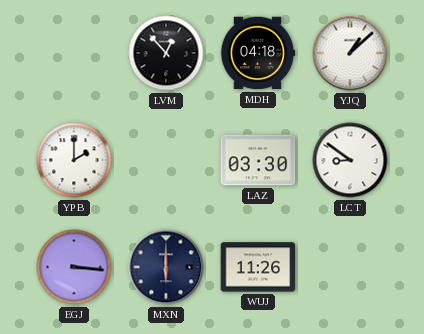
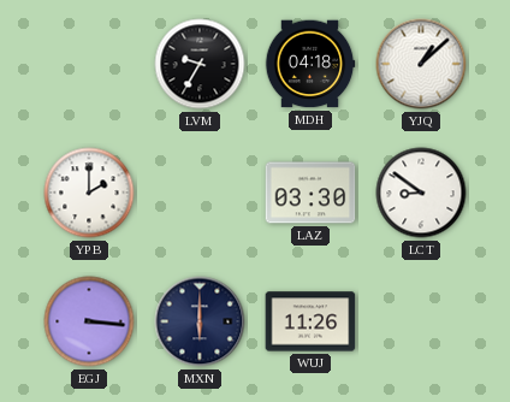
LVM: 12:53 -> 9:35
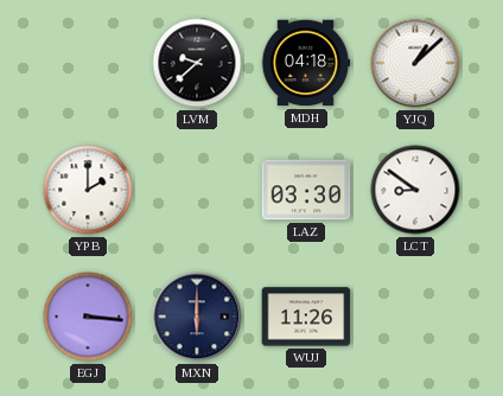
LVM: 9:35 -> 9:38
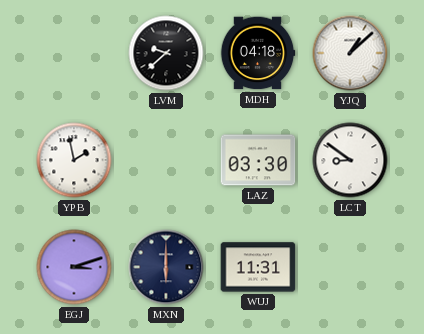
YPB: 2:00 -> 1:58
EGJ: 3:16 -> 3:12
WUJ: 11:26 -> 11:31
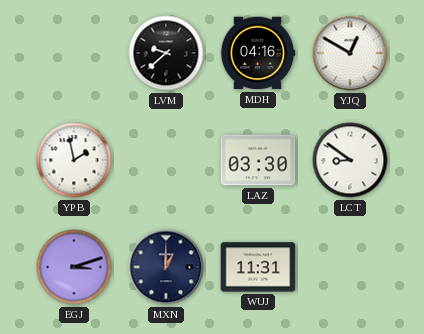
MDH: 04:18 -> 04:16
YJQ: 1:08 -> 12:50
MXN: 6:00 -> 1:00
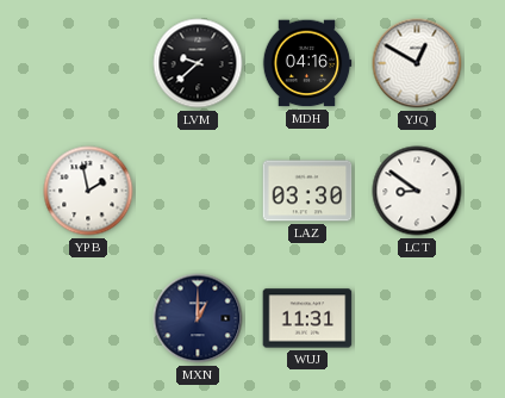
EGJ: 3:12 -> none
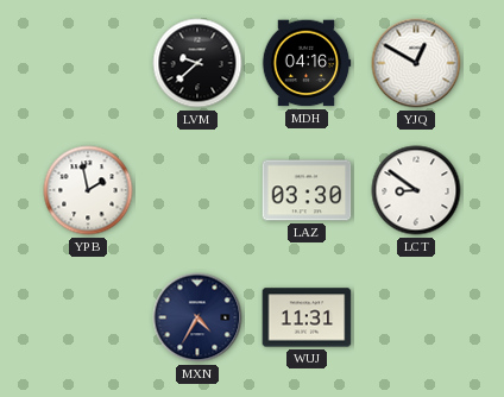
MXN: 1:00 -> 4:35
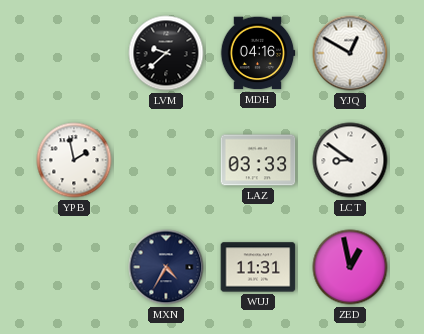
LAZ: 03:30 -> 03:33
ZED: none -> 12:58
